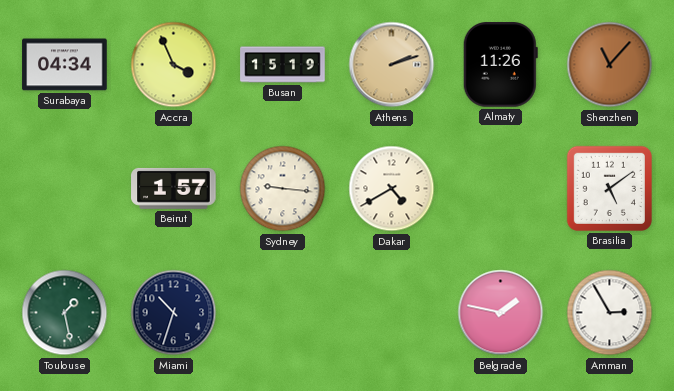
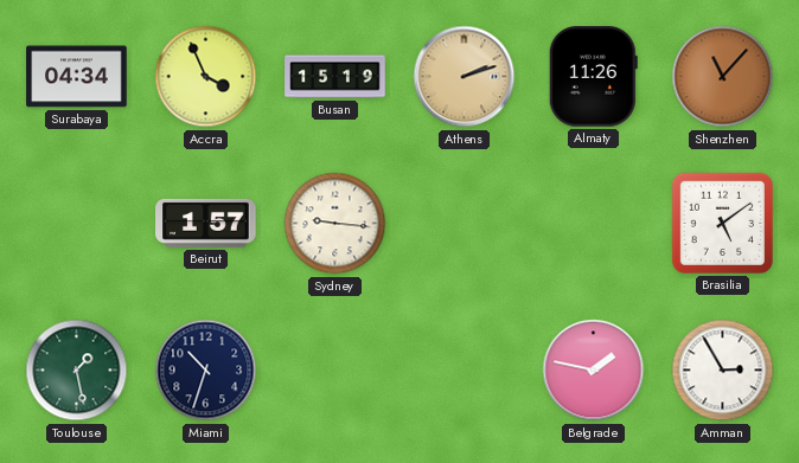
Dakar: 4:40 -> none
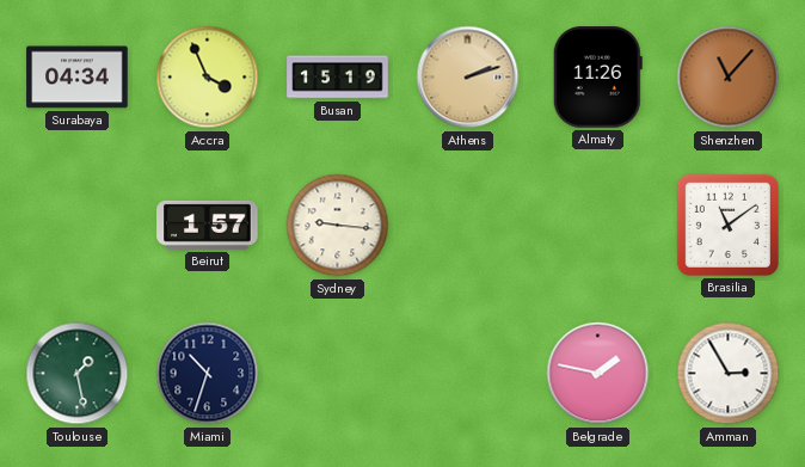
Brasilia: 5:09 -> 11:09
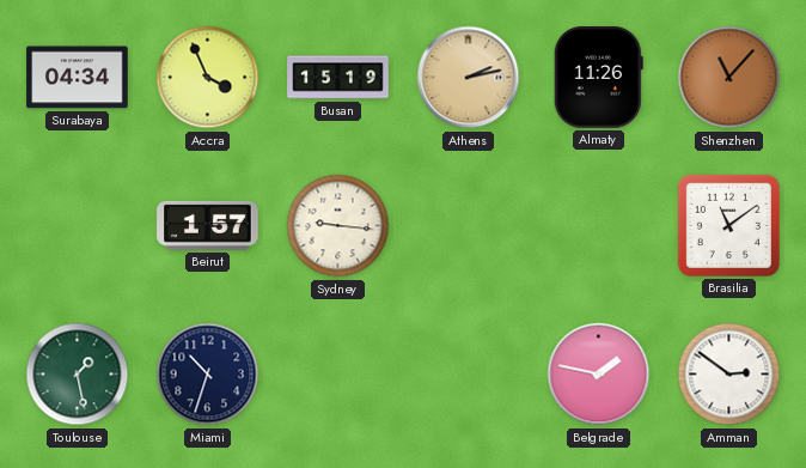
Athens: 2:12 -> 2:13
Amman: 2:55 -> 2:51
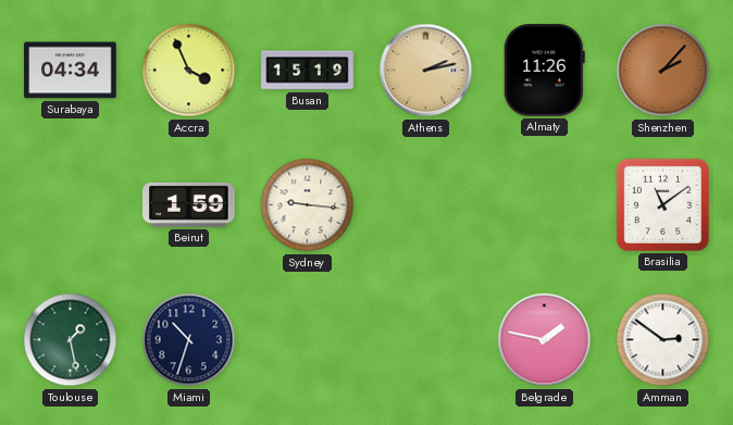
Shenzhen: 11:07 -> 2:07
Beirut: 1:57 -> 1:59
